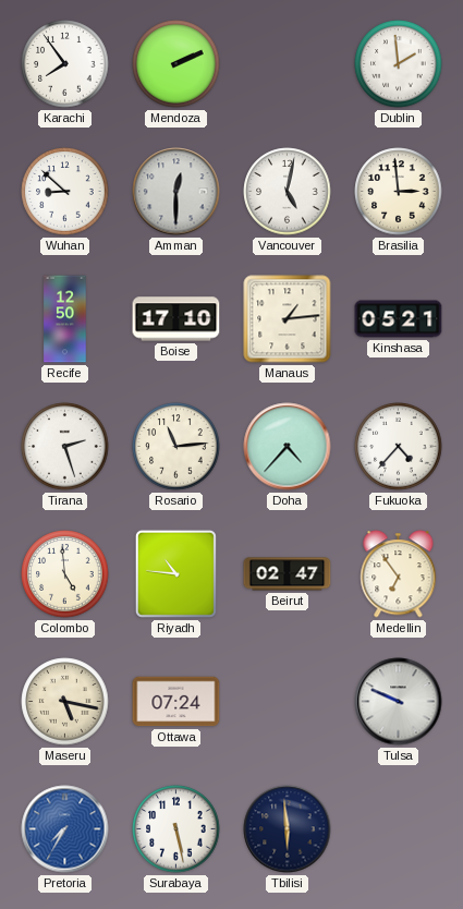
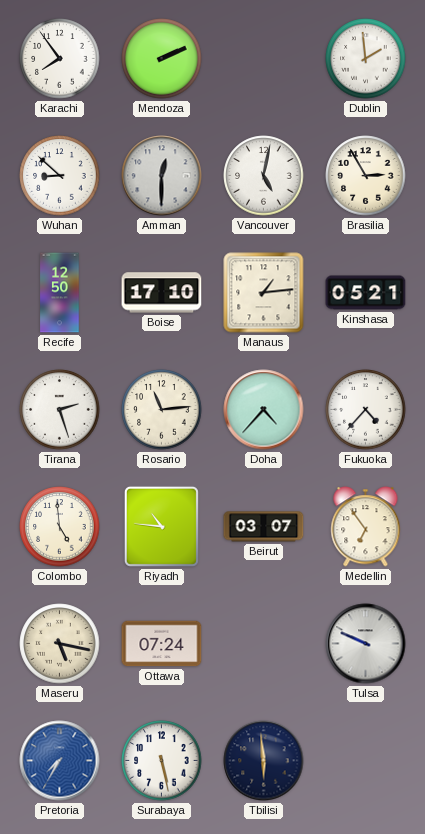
Brasilia: 2:59 -> 2:55
Beirut: 02:47 -> 03:07
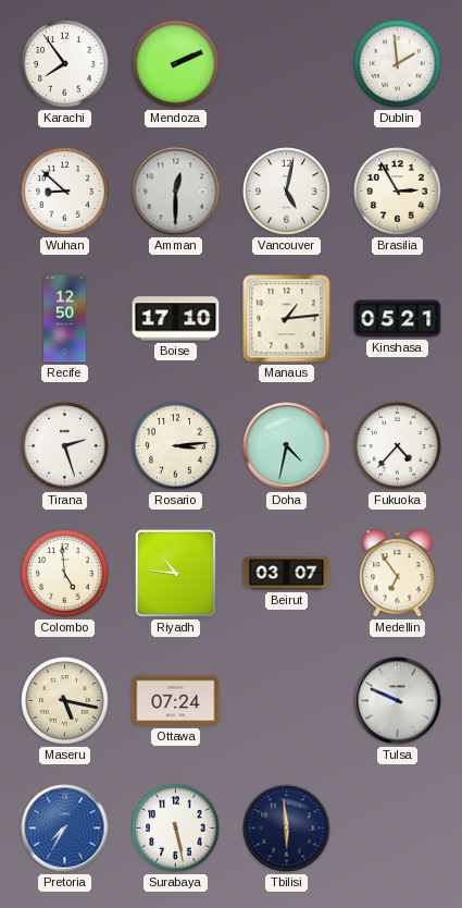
Rosario: 11:14 -> 3:14
Doha: 4:37 -> 4:32
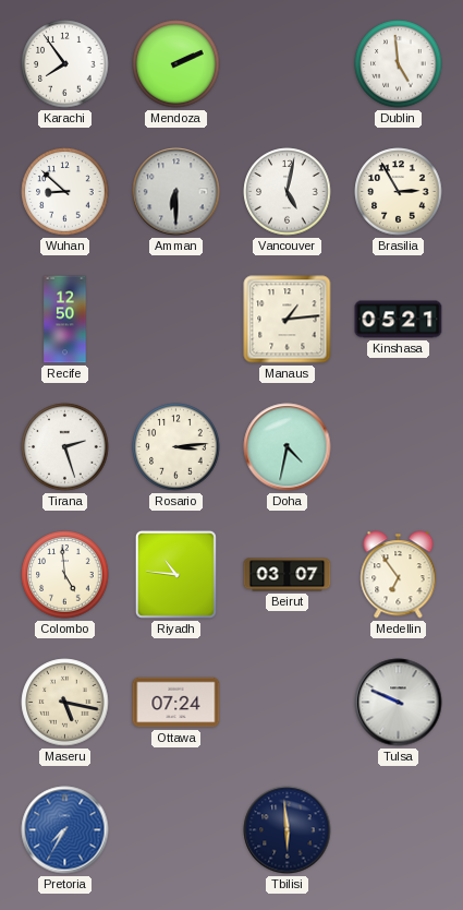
Dublin: 1:59 -> 4:59
Amman: 12:30 -> 6:30
Boise: 17:10 -> none
Fukuoka: 4:37 -> none
Surabaya: 5:28 -> none
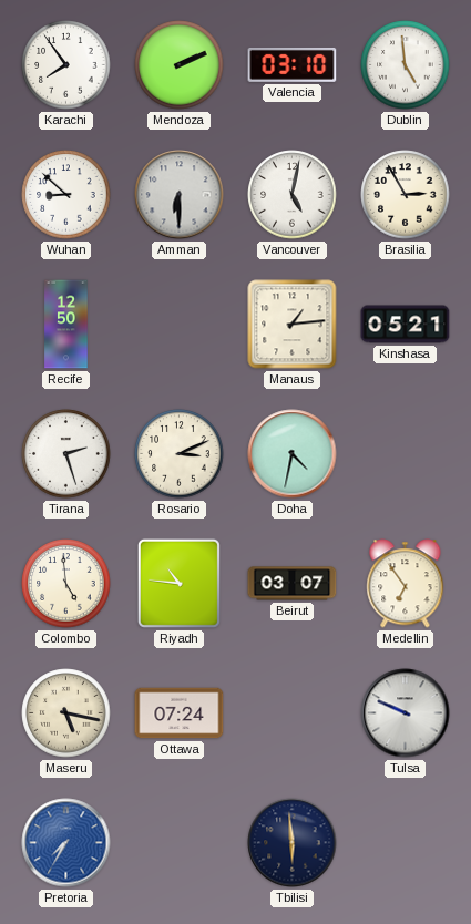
Valencia: none -> 03:10
Rosario: 3:14 -> 3:11
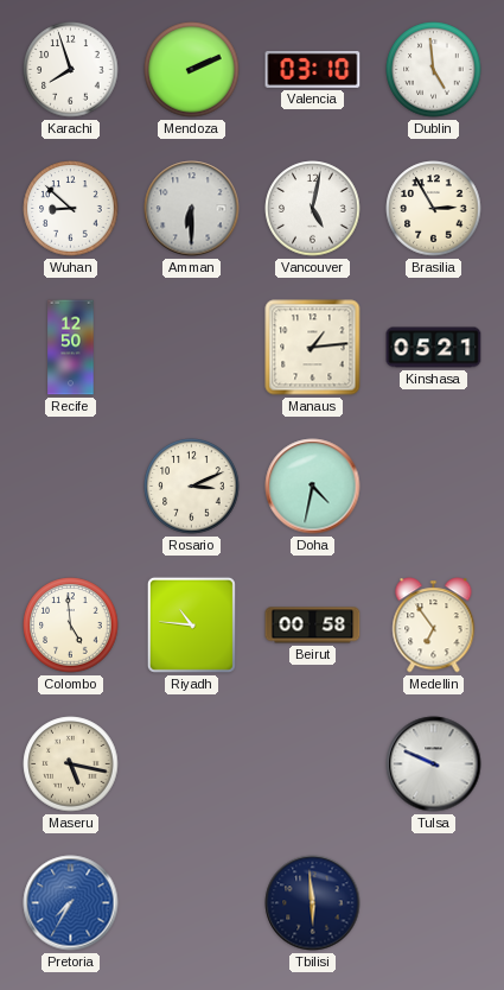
Karachi: 7:54 -> 7:57
Tirana: 2:27 -> none
Beirut: 03:07 -> 00:58
Ottawa: 07:24 -> none
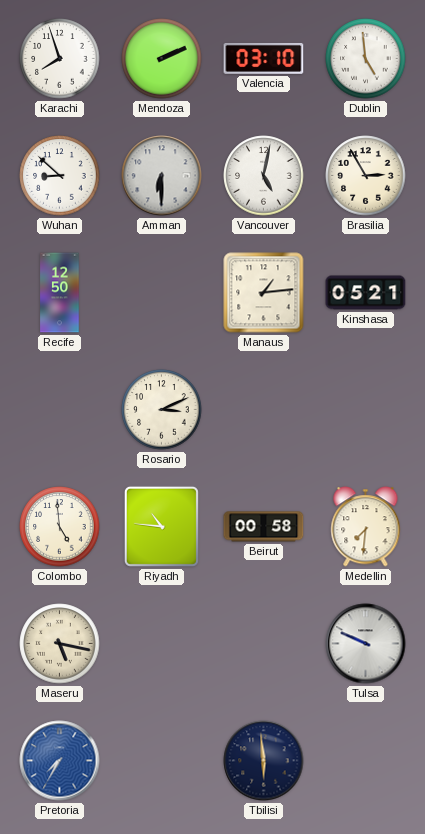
Doha: 4:32 -> none
Medellin: 6:54 -> 7:31
